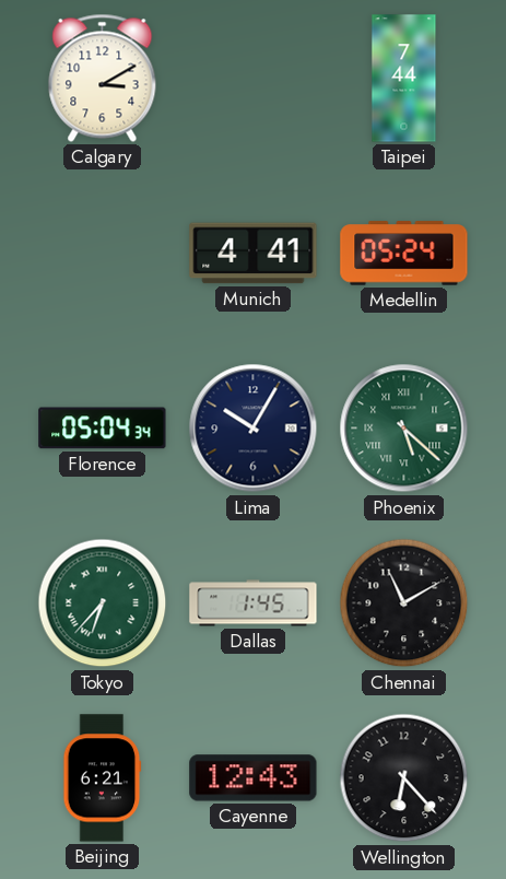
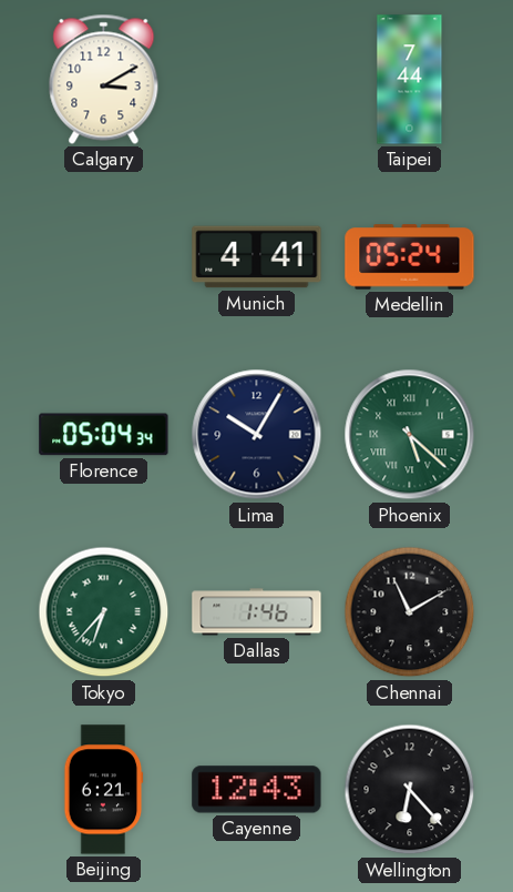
Dallas: 1:45 -> 1:46
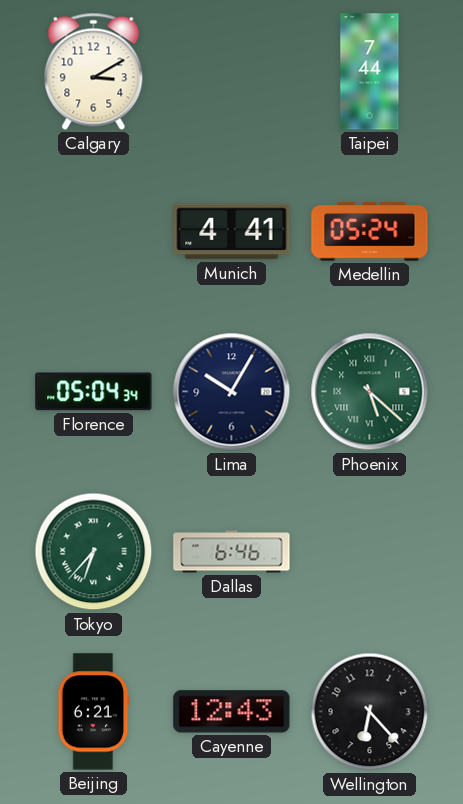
Dallas: 1:46 -> 6:46
Chennai: 11:10 -> none
